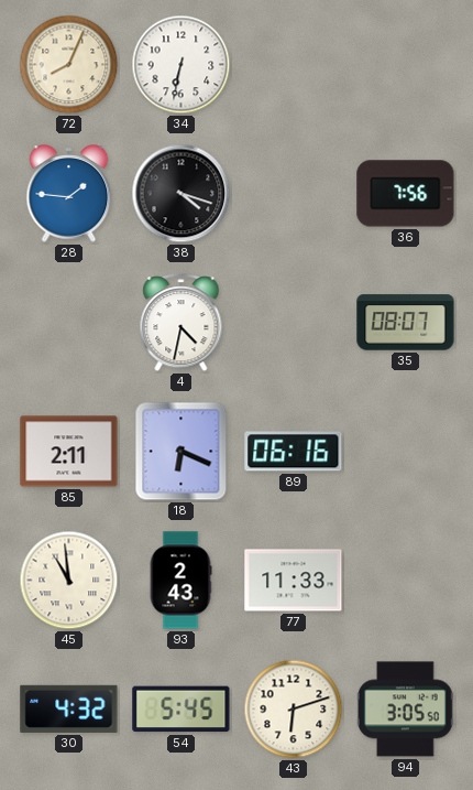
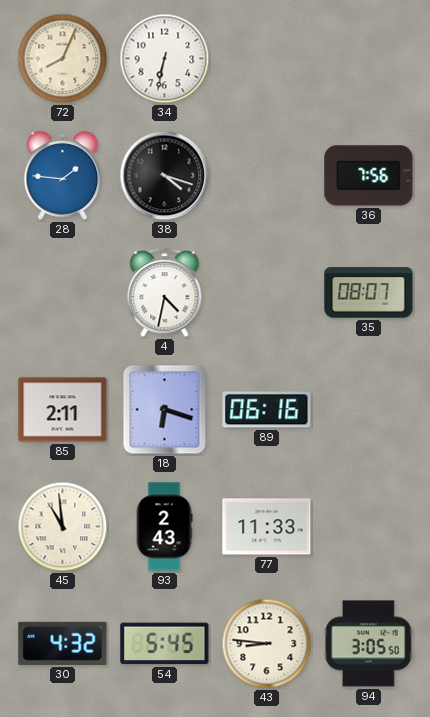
18: 6:19 -> 6:18
43: 6:12 -> 8:46
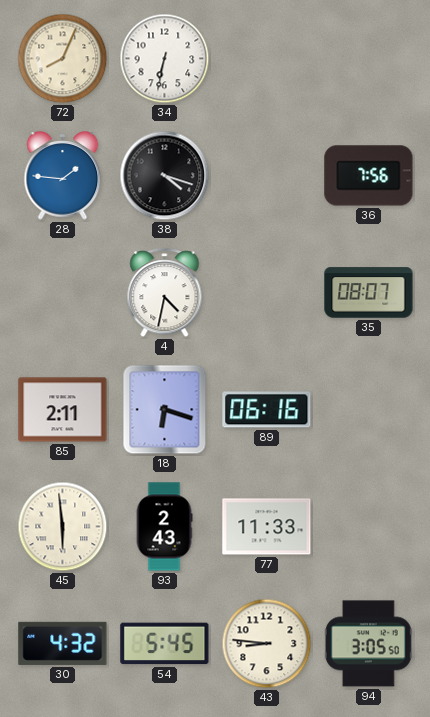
45: 10:59 -> 5:59
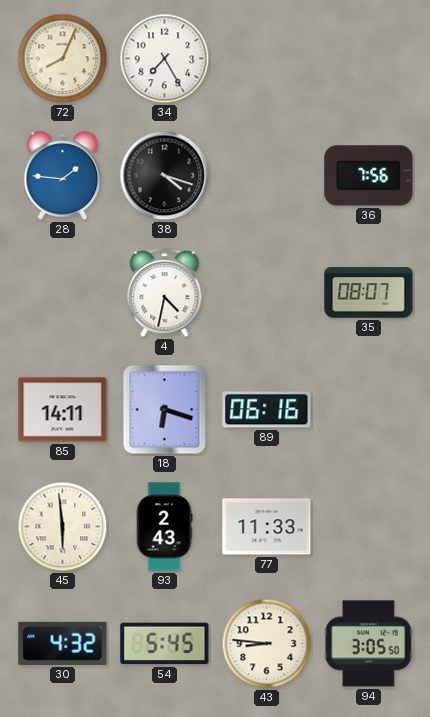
34: 6:32 -> 7:25
85: 2:11 -> 14:11
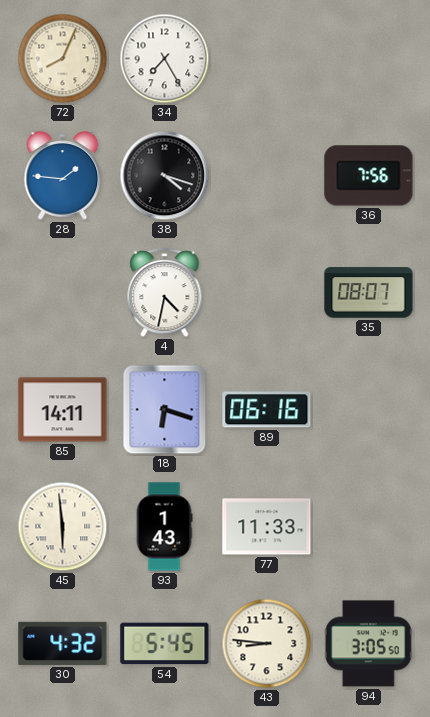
93: 2:43 -> 1:43
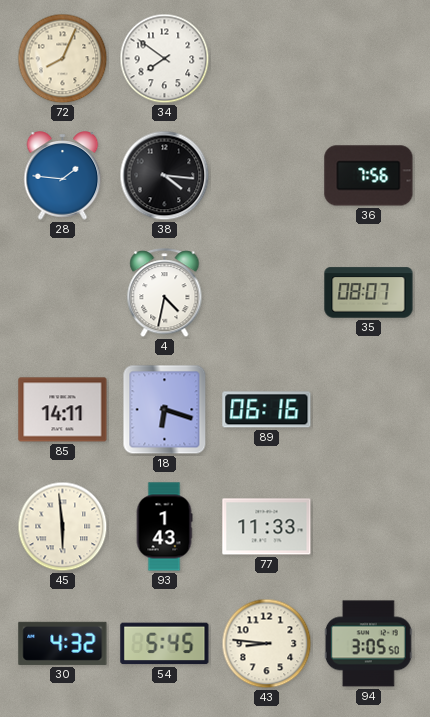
34: 7:25 -> 7:51
38: 4:18 -> 4:16
